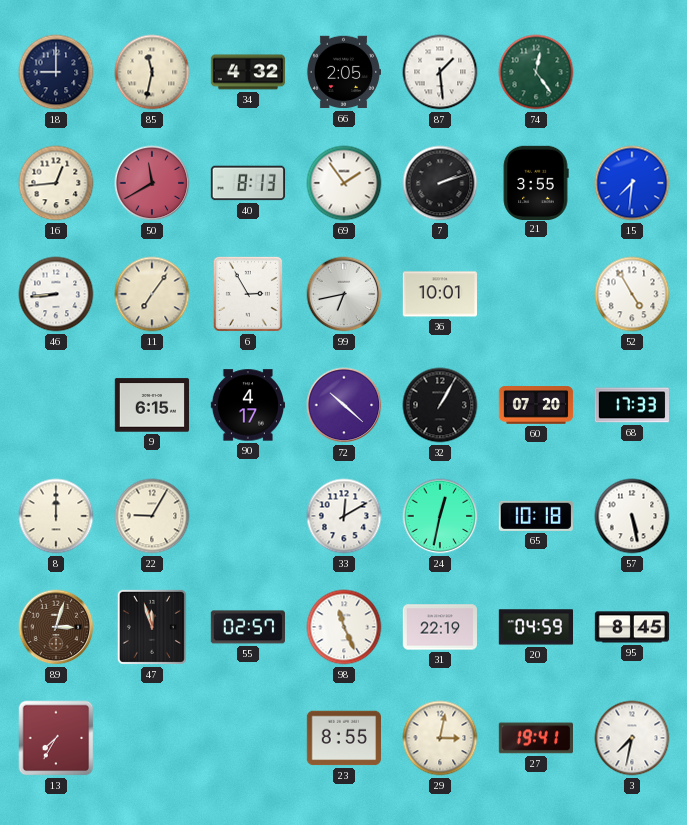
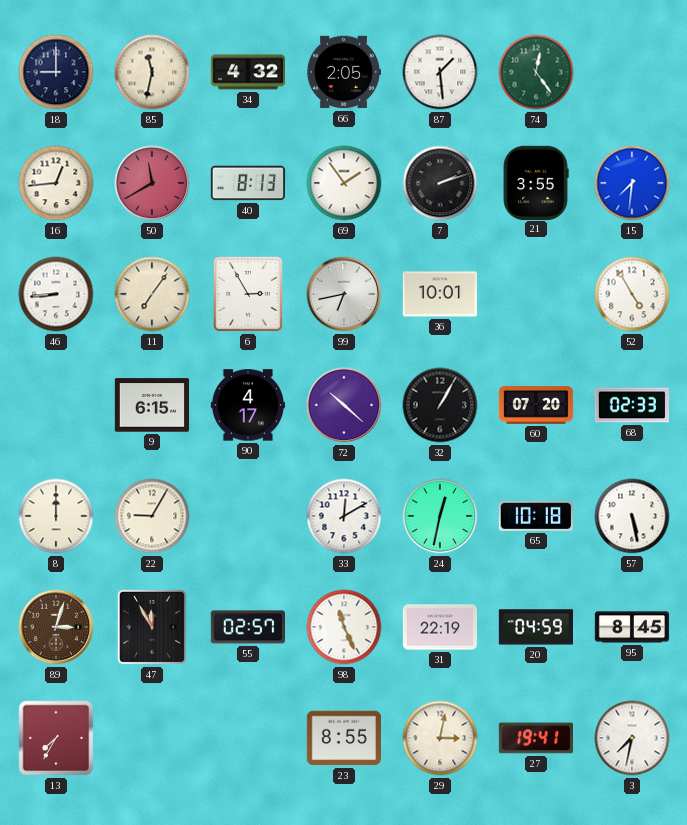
68: 17:33 -> 02:33
47: 11:57 -> 11:55
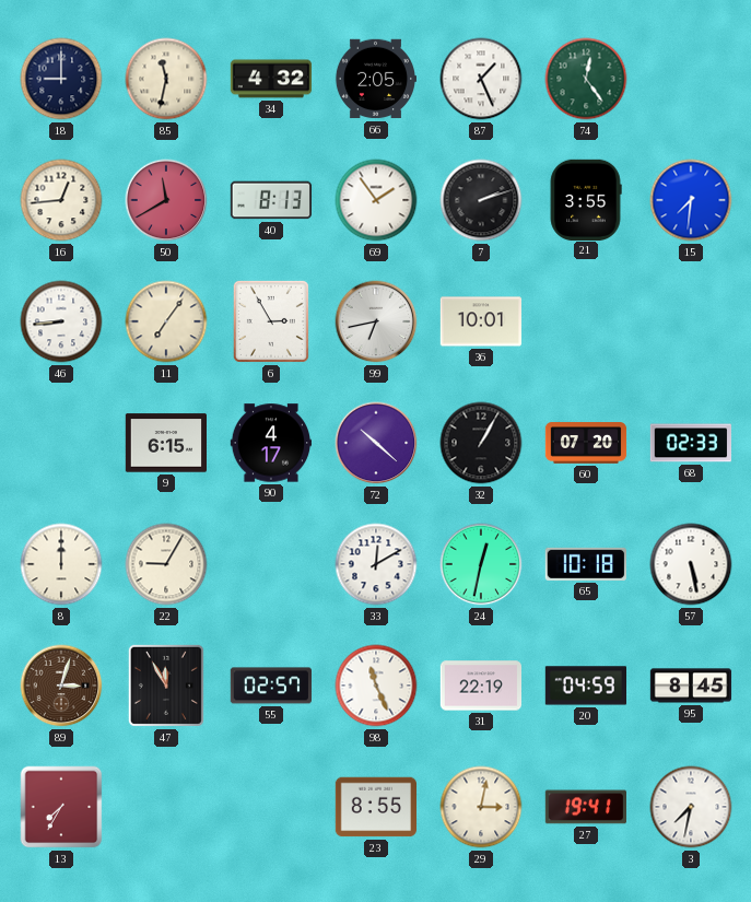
87: 1:29 -> 1:26
52: 4:55 -> none
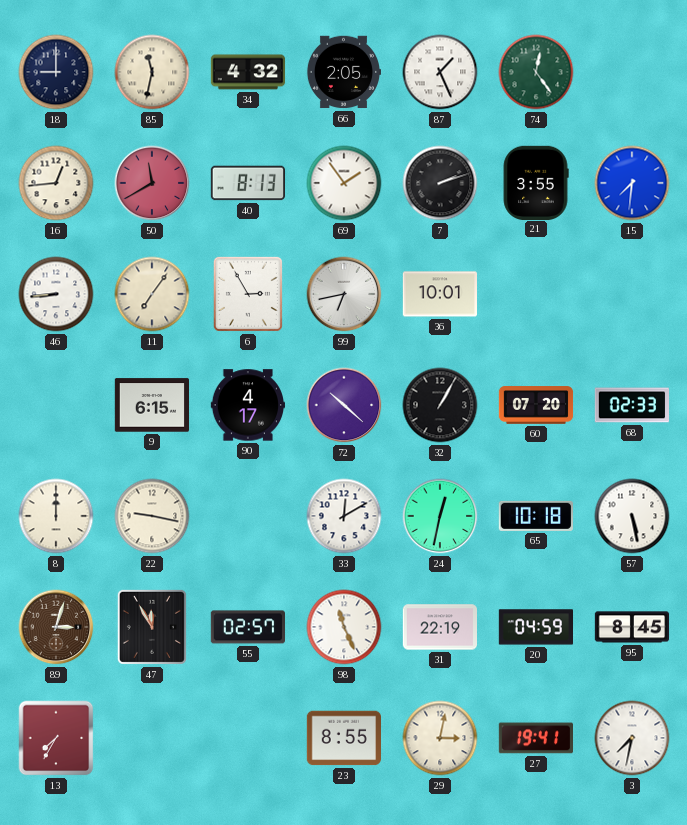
22: 9:05 -> 9:17
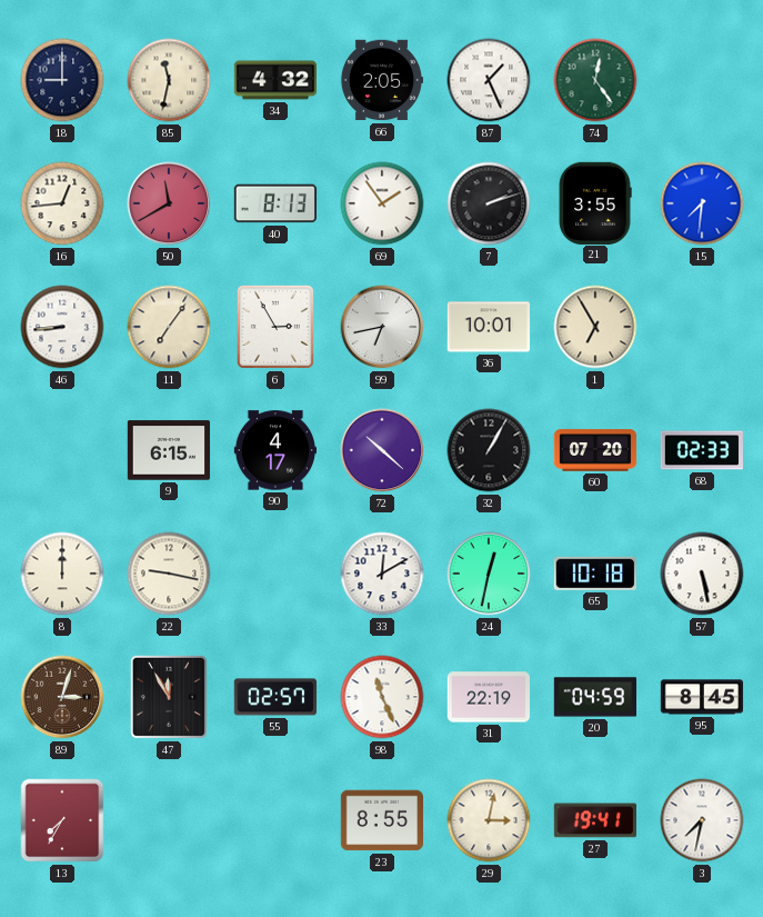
1: none -> 6:55
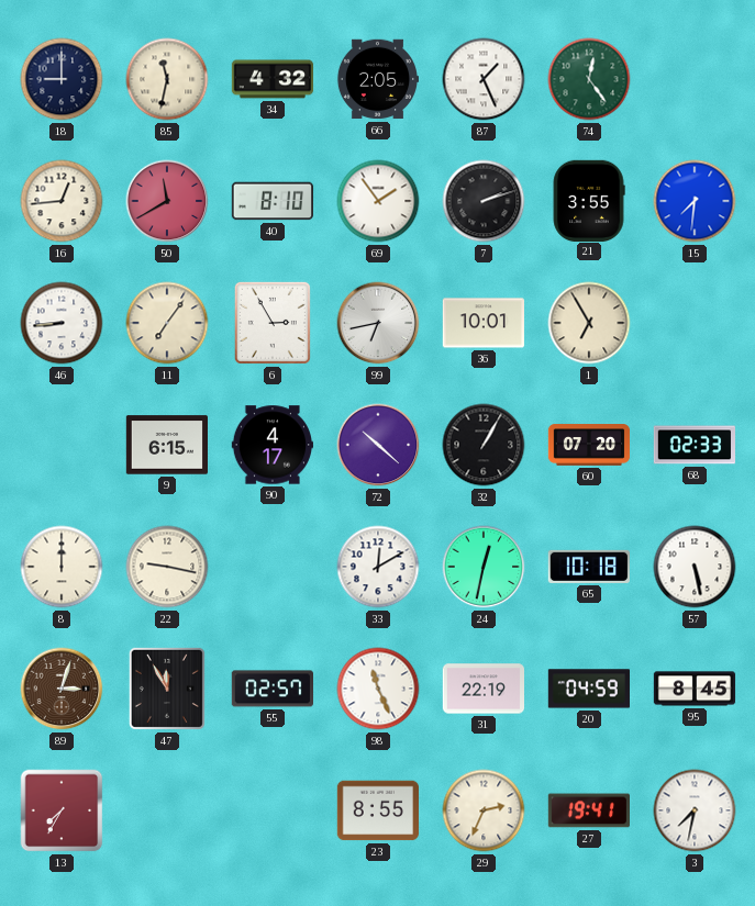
40: 8:13 -> 8:10
29: 3:02 -> 2:34
